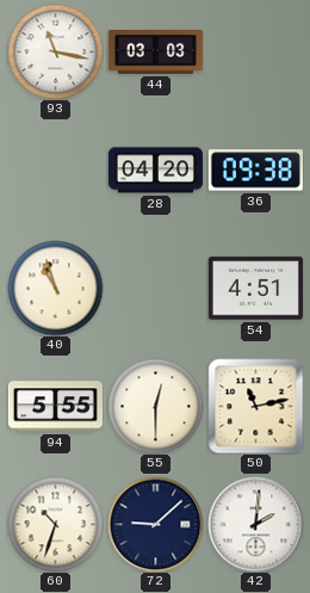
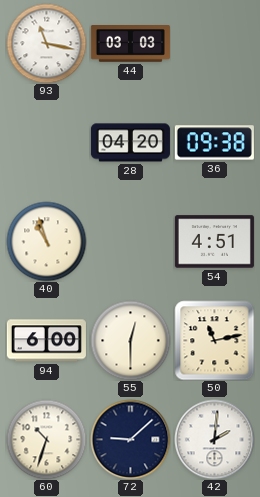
94: 5:55 -> 6:00
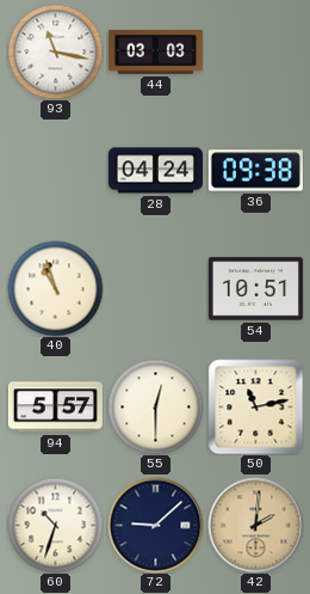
28: 04:20 -> 04:24
54: 4:51 -> 10:51
94: 6:00 -> 5:57
42 dial: white -> champagne
